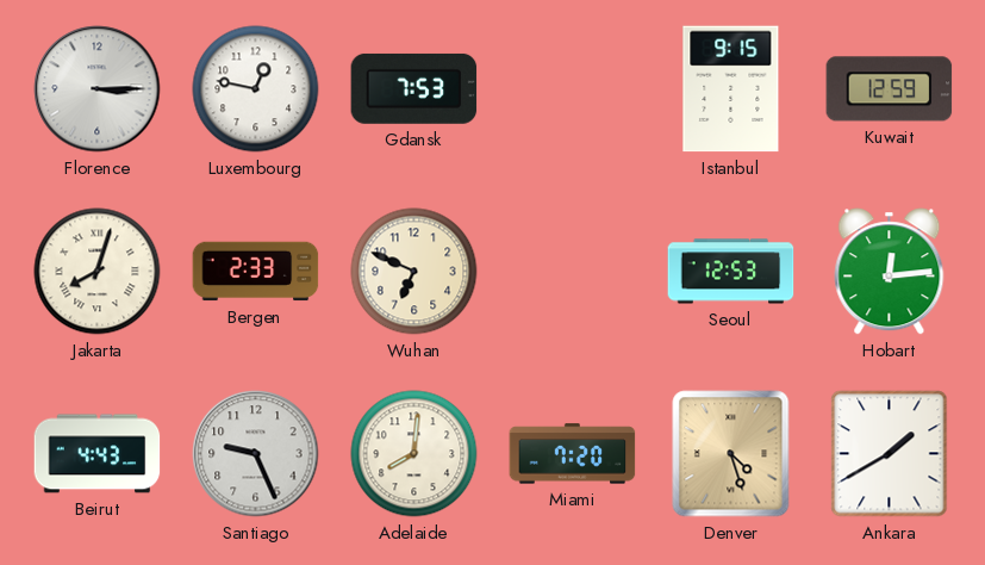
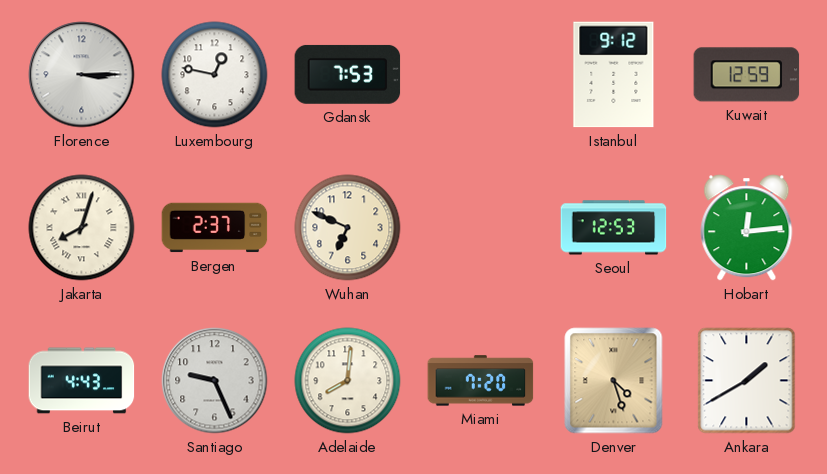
Istanbul: 9:15 -> 9:12
Bergen: 2:33 -> 2:37
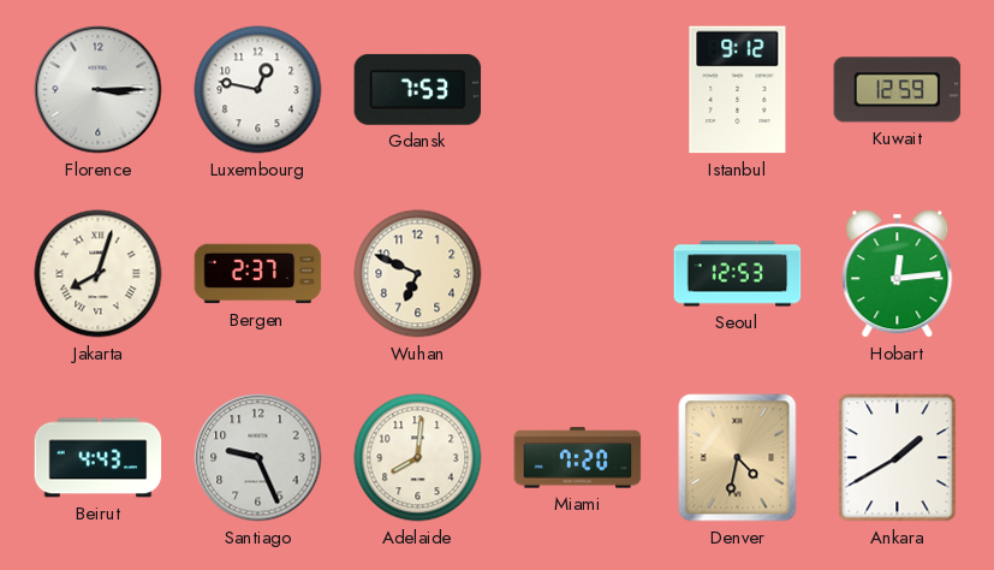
Denver: 4:27 -> 4:32
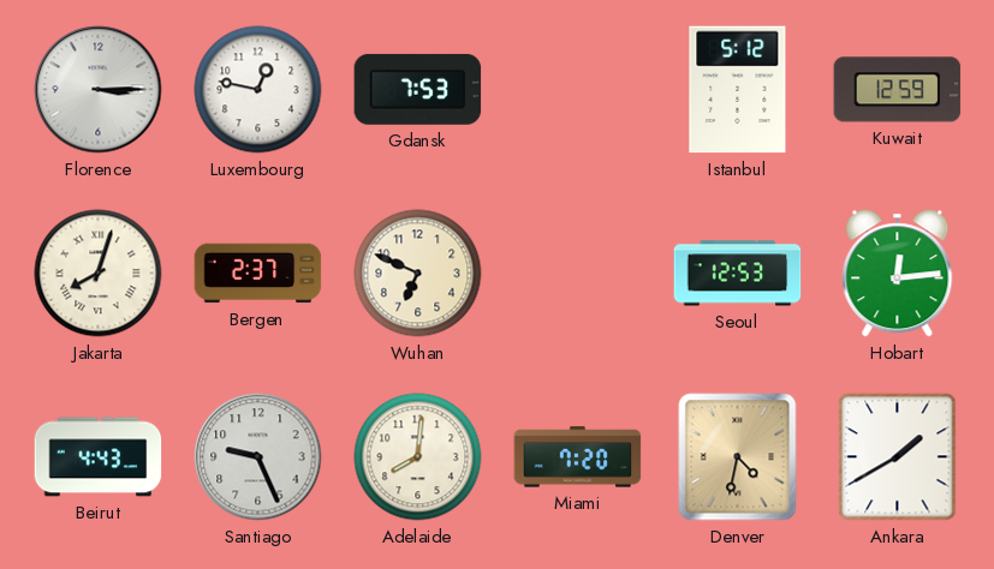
Istanbul: 9:12 -> 5:12
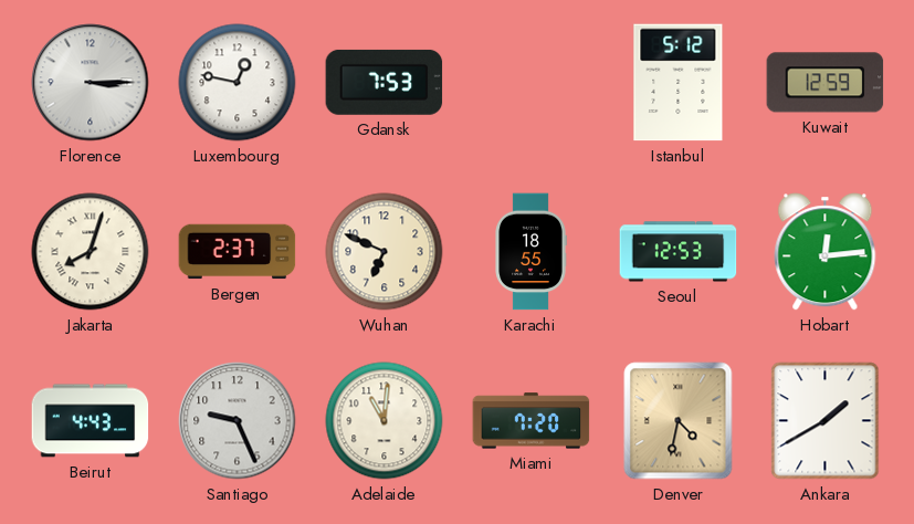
Karachi: none -> 18:55
Adelaide: 8:01 -> 11:01
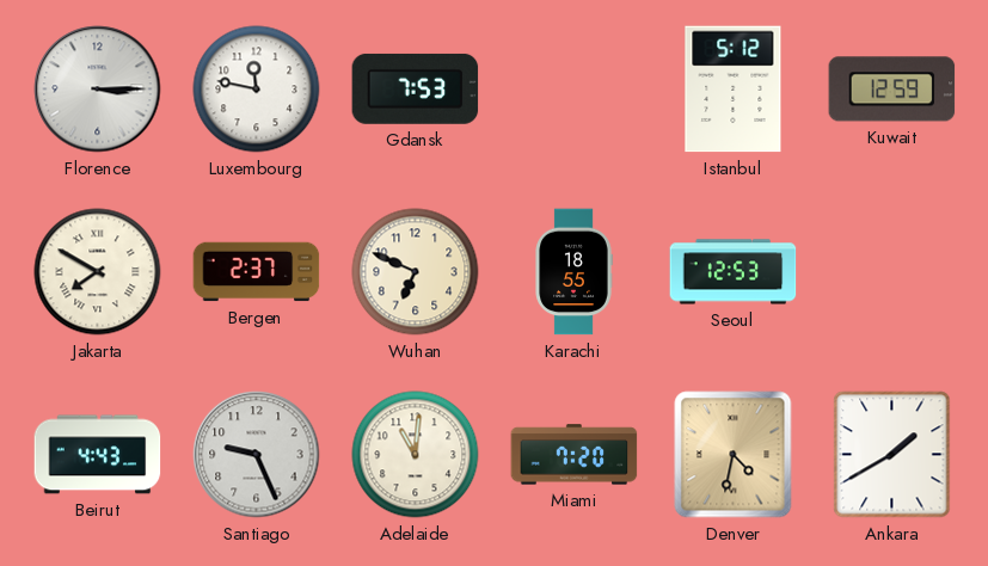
Luxembourg: 12:47 -> 11:47
Jakarta: 8:03 -> 7:50
Hobart: 12:14 -> none
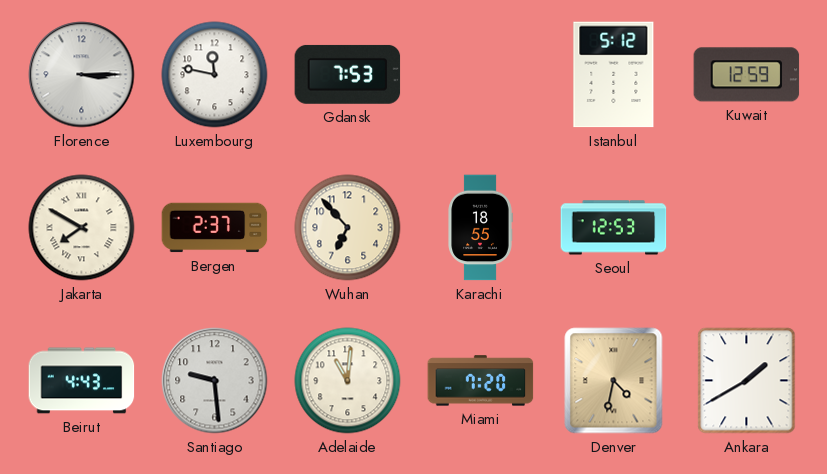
Wuhan: 6:49 -> 6:53
Santiago: 9:26 -> 9:29
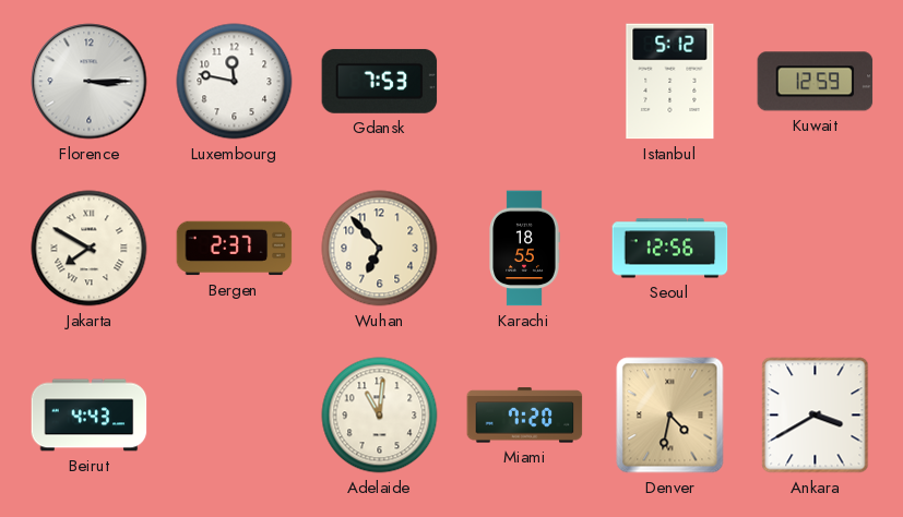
Seoul: 12:53 -> 12:56
Santiago: 9:29 -> none
Ankara: 1:40 -> 3:40
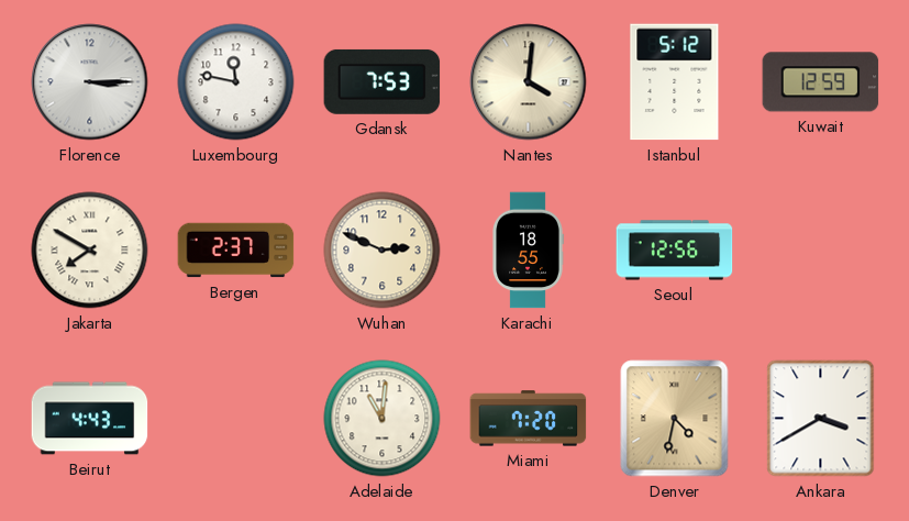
Nantes: none -> 4:01
Wuhan: 6:53 -> 2:49
